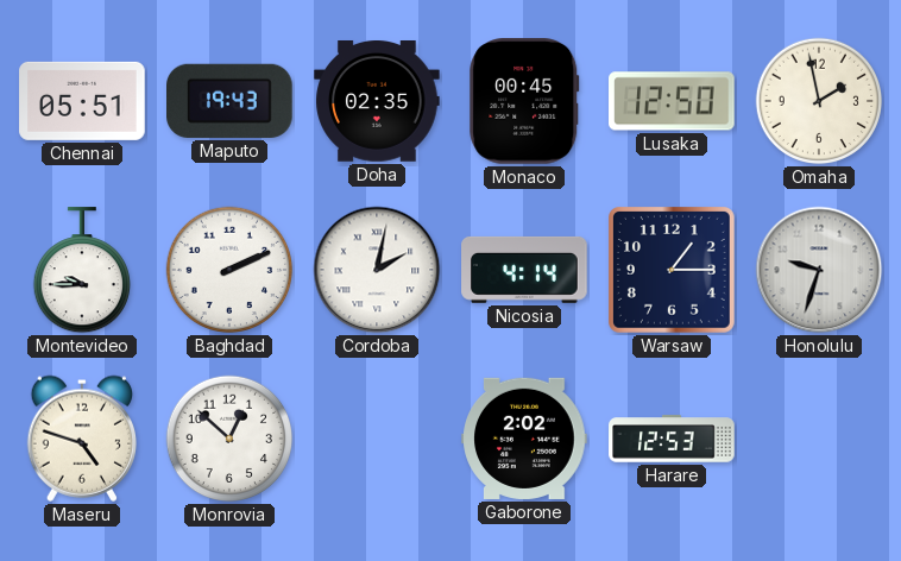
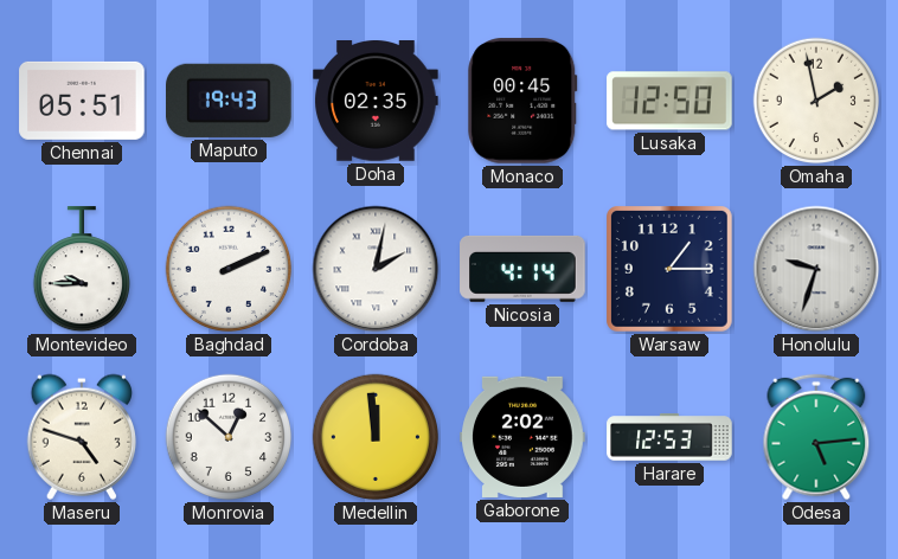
Medellin: none -> 11:59
Odesa: none -> 5:14
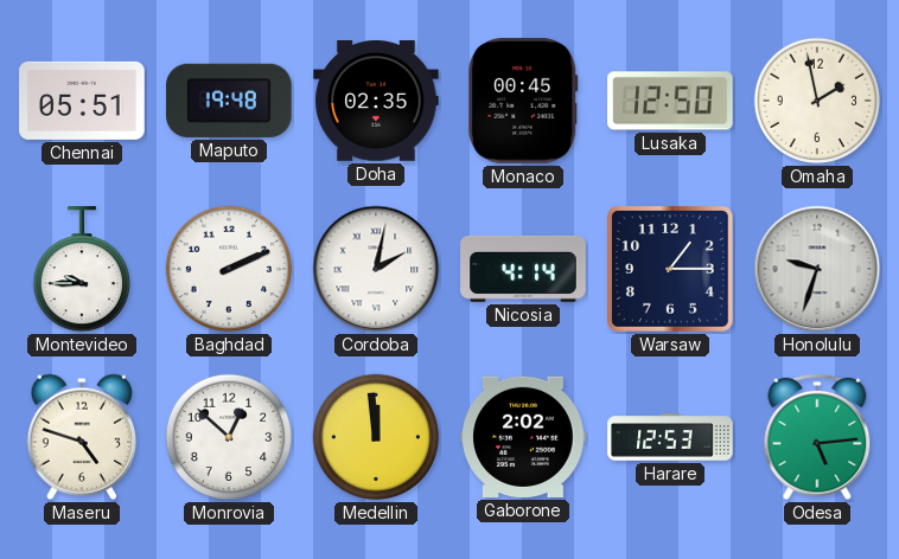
Maputo: 19:43 -> 19:48
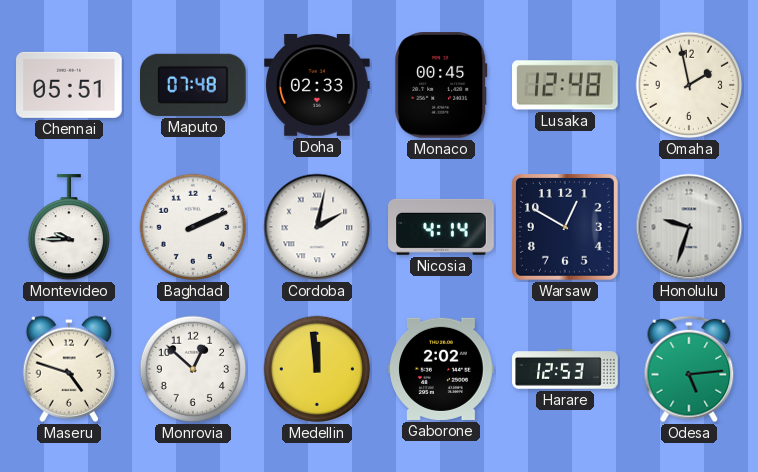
Maputo: 19:48 -> 07:48
Doha: 02:35 -> 02:33
Lusaka: 12:50 -> 12:48
Warsaw: 1:15 -> 12:50
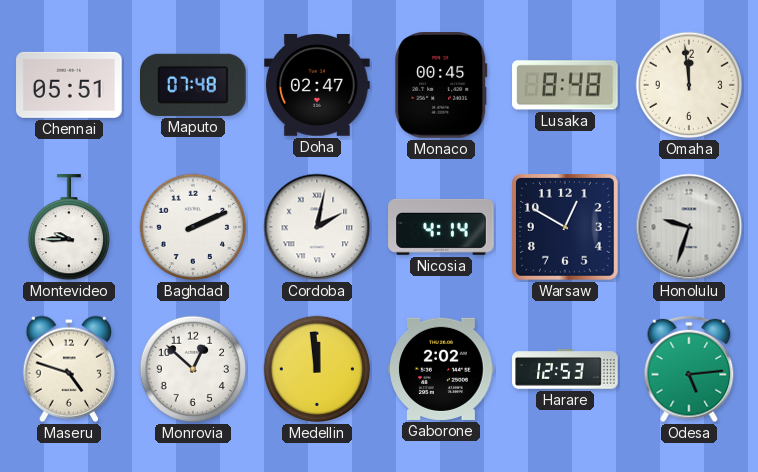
Doha: 02:33 -> 02:47
Lusaka: 12:48 -> 8:48
Omaha: 1:58 -> 11:59
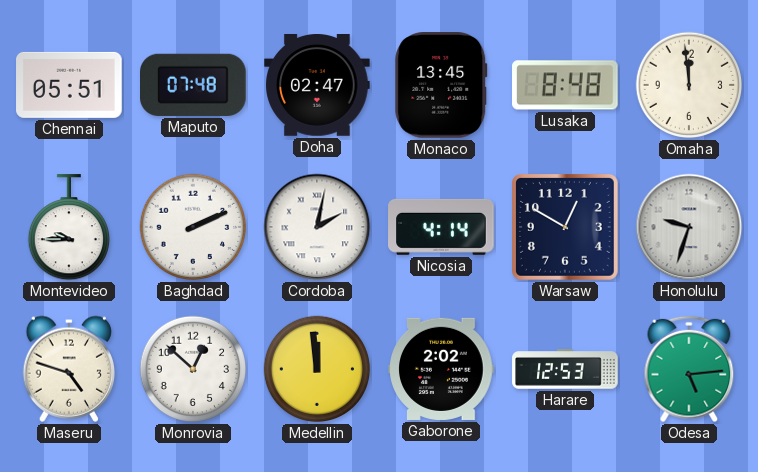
Monaco: 00:45 -> 13:45
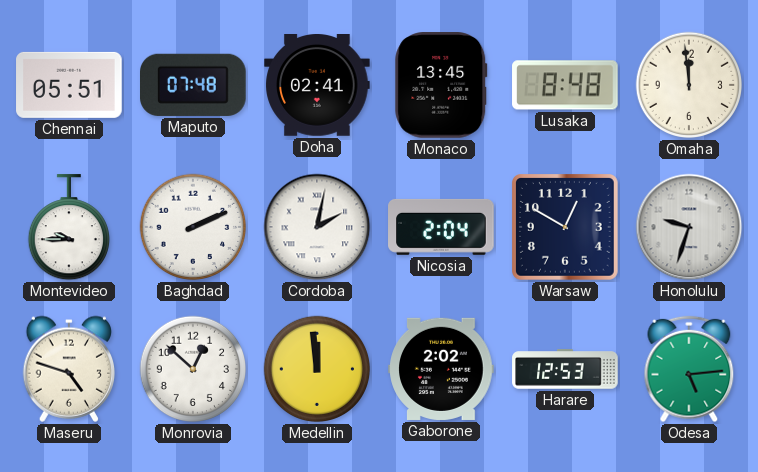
Doha: 02:47 -> 02:41
Nicosia: 4:14 -> 2:04
